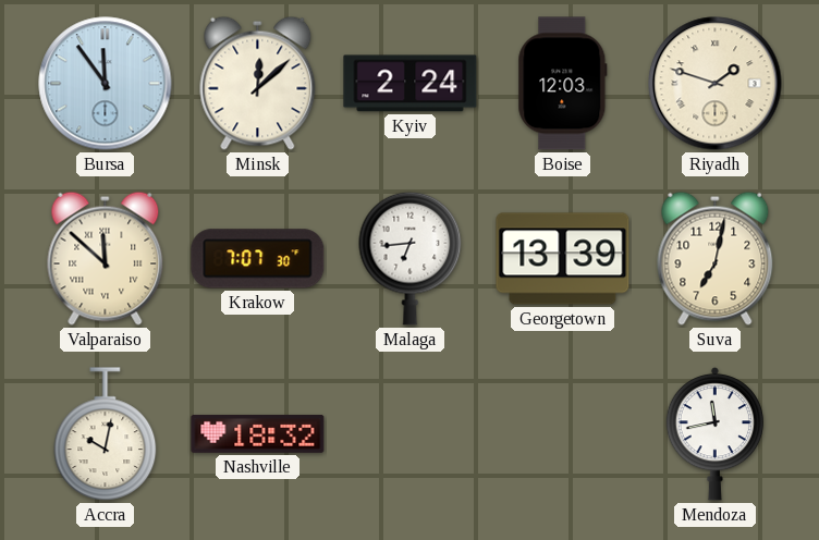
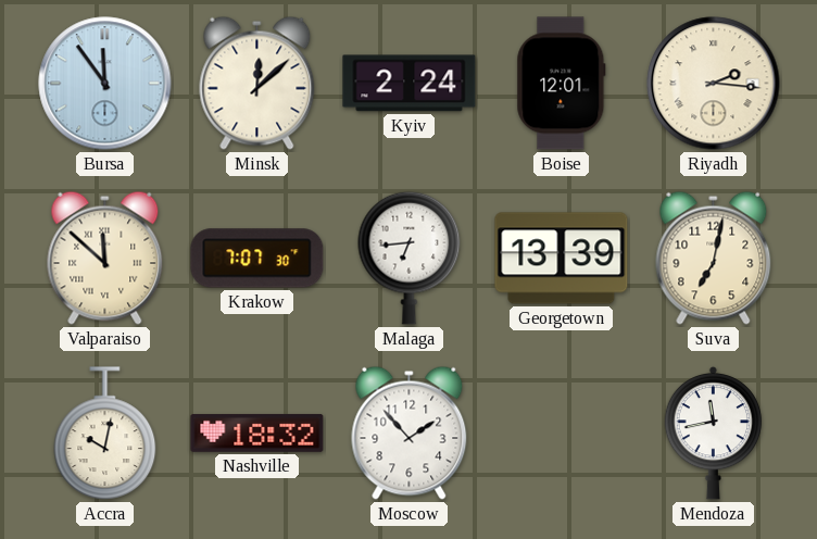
Boise: 12:03 -> 12:01
Riyadh: 1:48 -> 2:16
Moscow: none -> 1:53
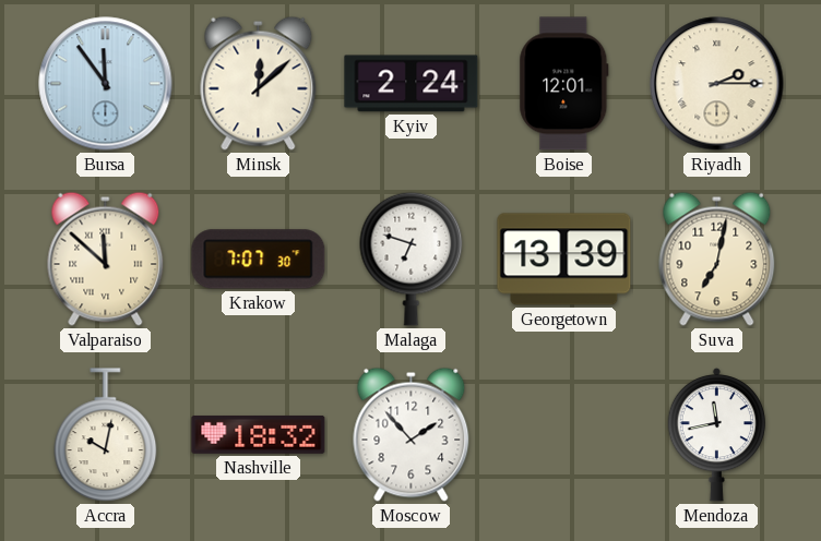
Riyadh: 2:16 -> 2:15
Malaga: 6:44 -> 6:48
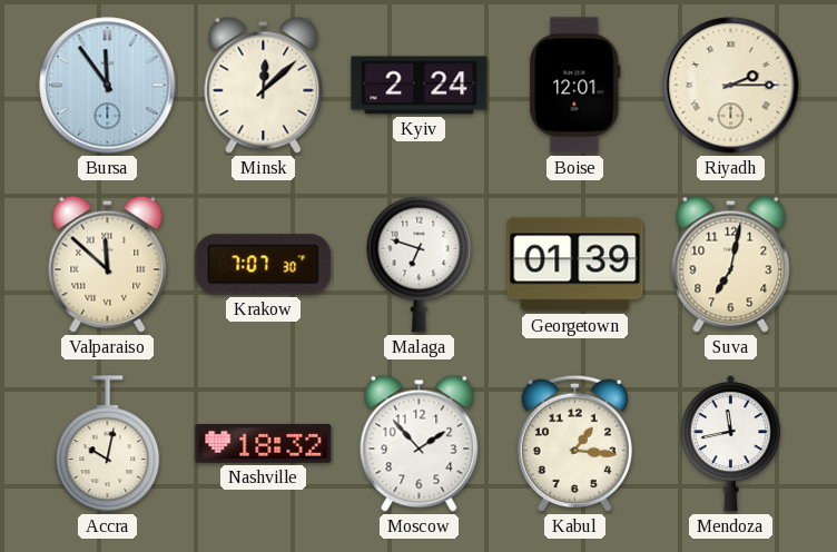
Georgetown: 13:39 -> 01:39
Kabul: none -> 1:16
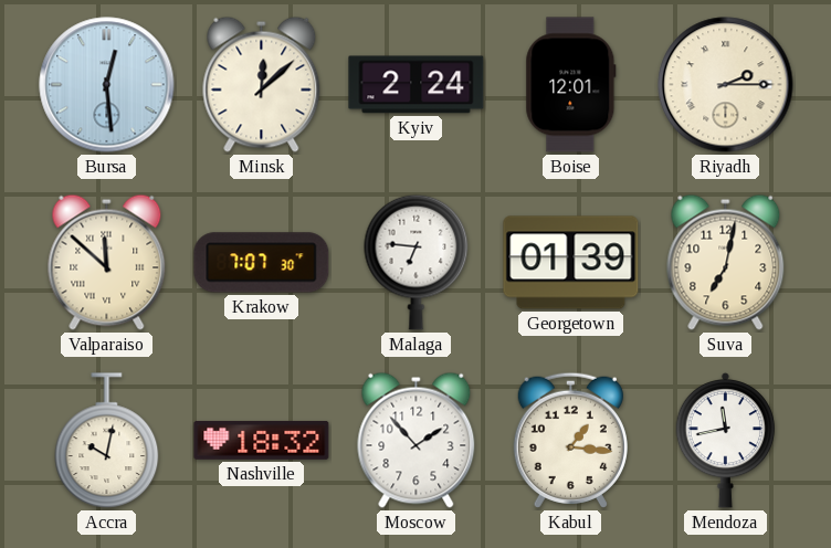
Bursa: 11:54 -> 12:29
Malaga: 6:48 -> 6:46
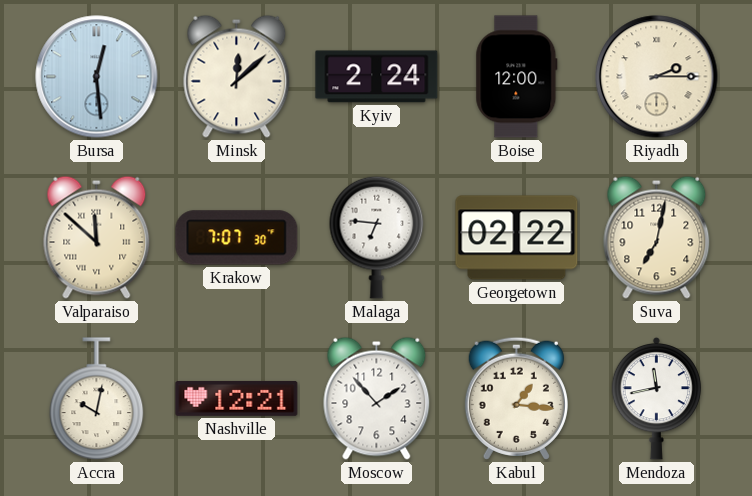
Boise: 12:01 -> 12:00
Georgetown: 01:39 -> 02:22
Nashville: 18:32 -> 12:21
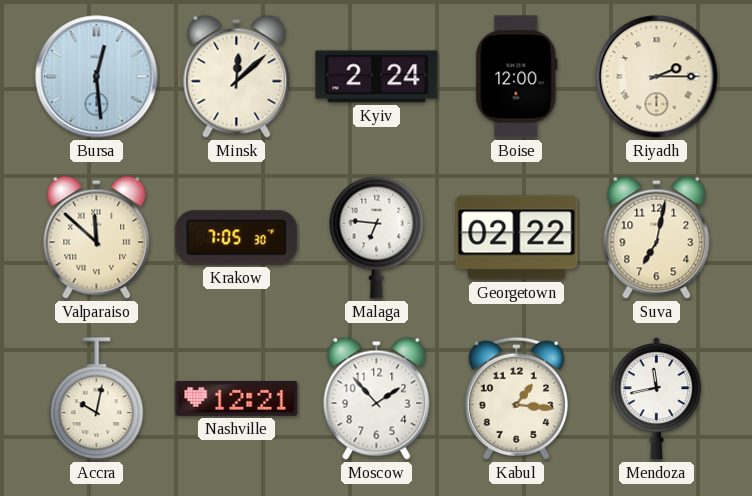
Krakow: 7:07 -> 7:05
